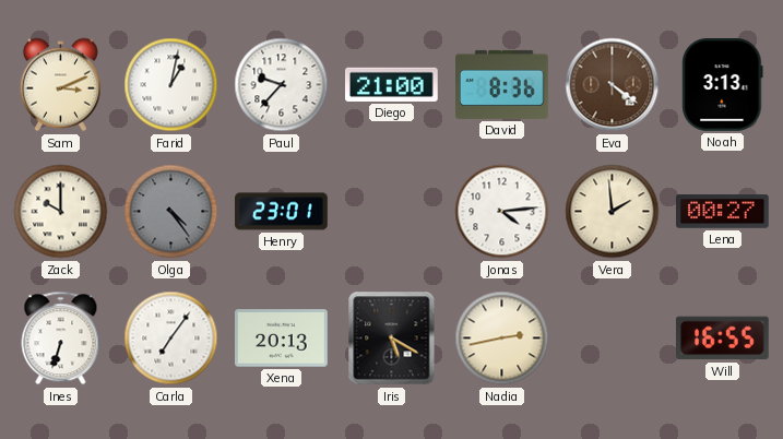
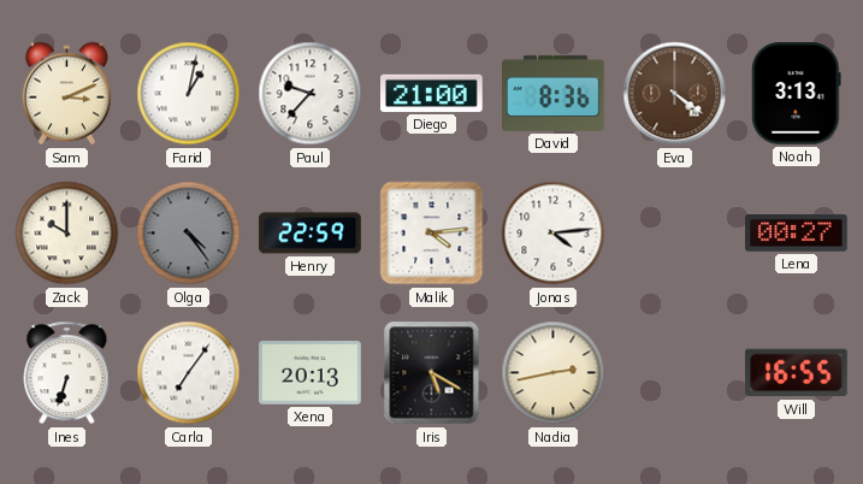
Henry: 23:01 -> 22:59
Malik: none -> 4:14
Vera: 1:59 -> none
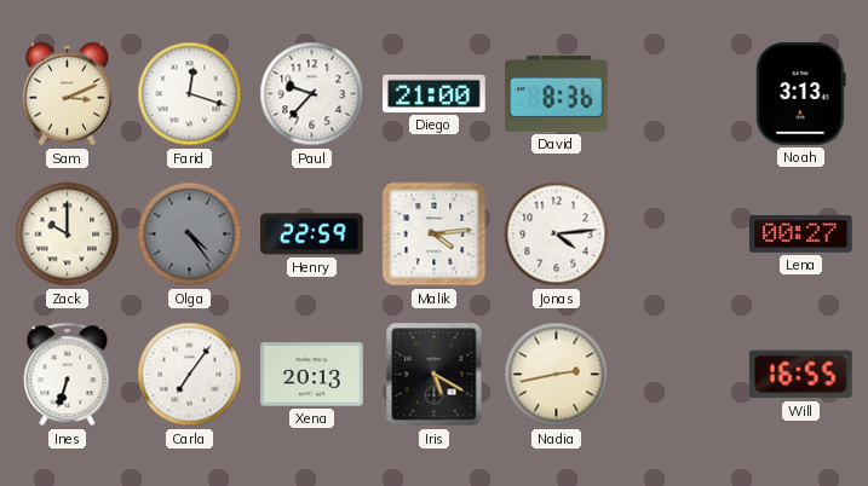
Farid: 1:02 -> 12:18
Eva: 4:21 -> none
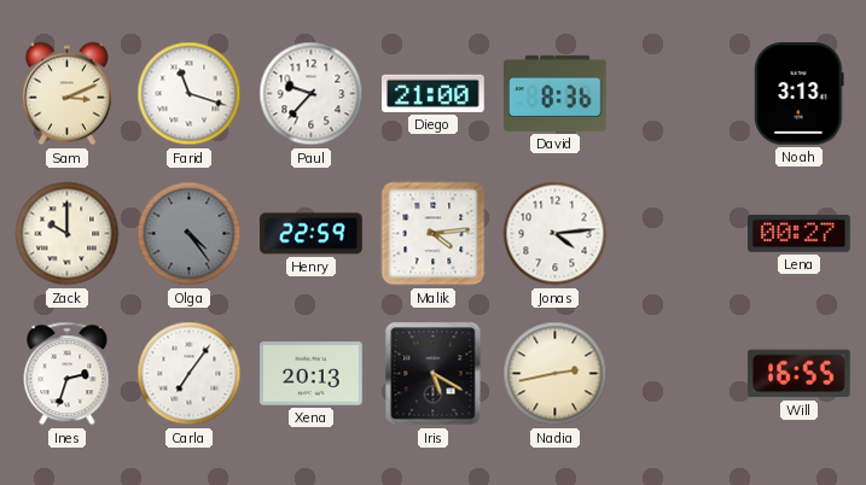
Farid: 12:18 -> 11:18
Ines: 6:33 -> 2:33
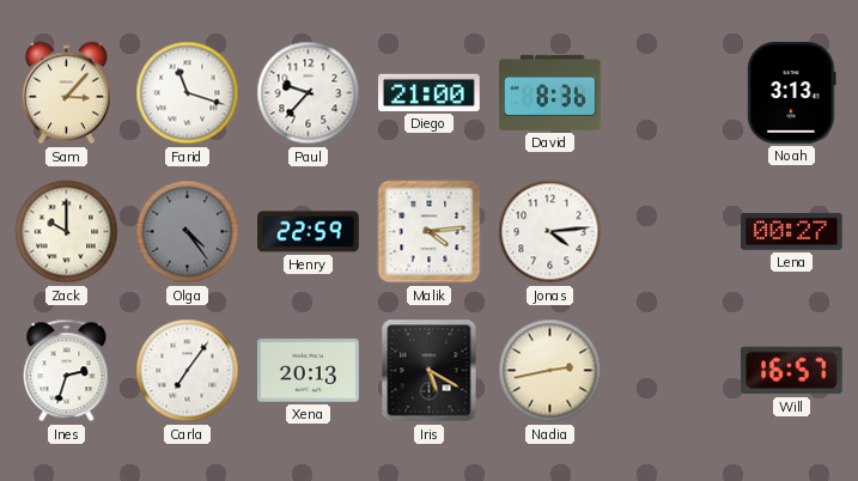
Sam: 3:11 -> 3:07
Will: 16:55 -> 16:57
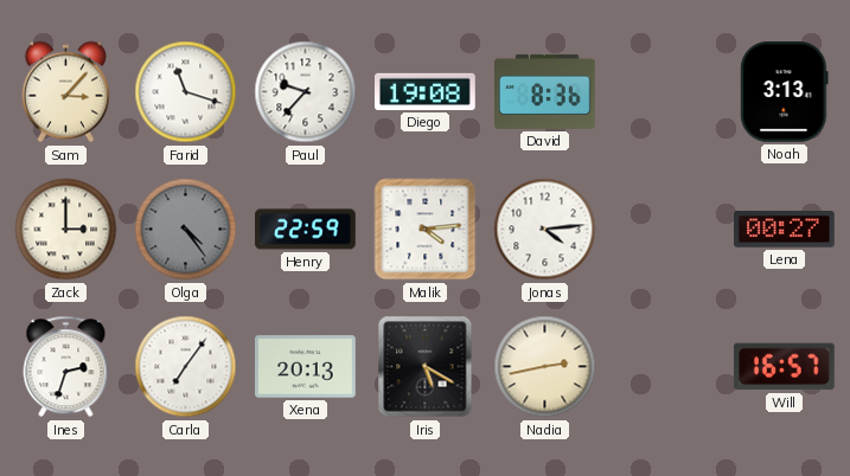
Diego: 21:00 -> 19:08
Zack: 10:00 -> 3:00
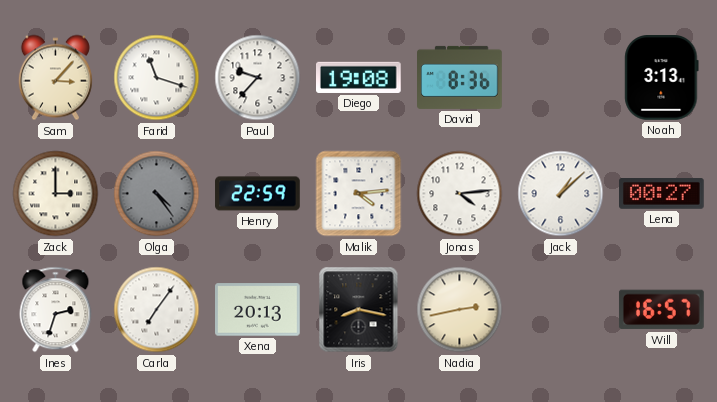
Jack: none -> 1:08
Iris: 5:20 -> 8:17
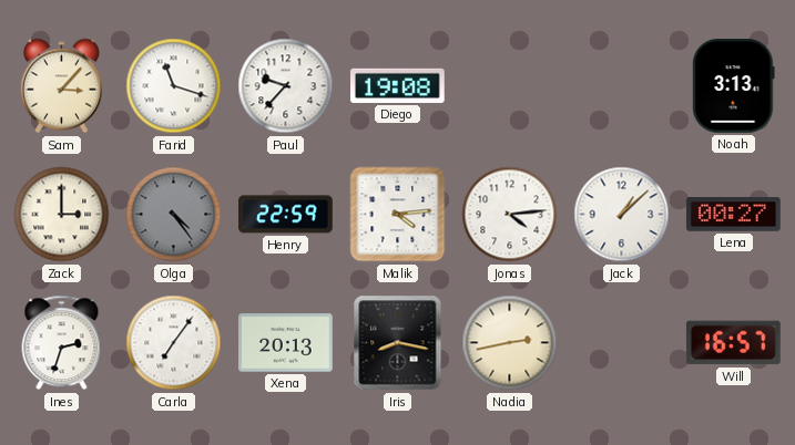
David: 8:36 -> none
